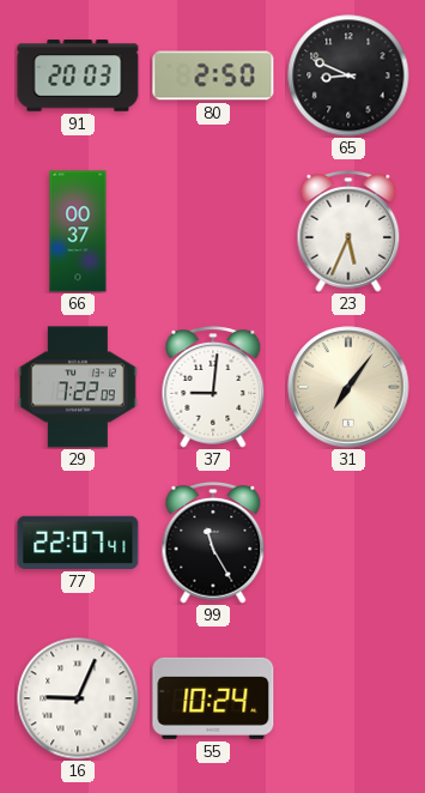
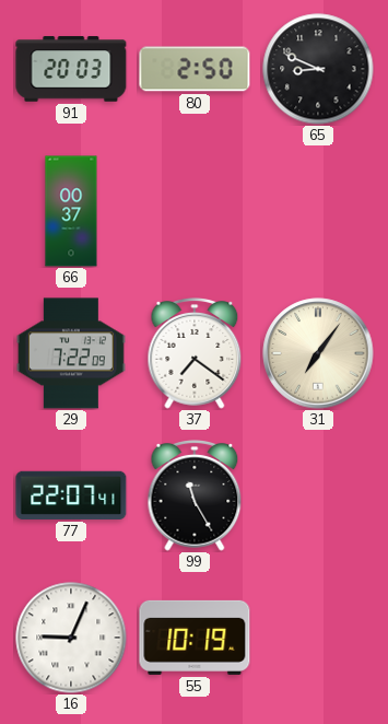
23: 5:34 -> none
37: 9:01 -> 7:21
55: 10:24 -> 10:19
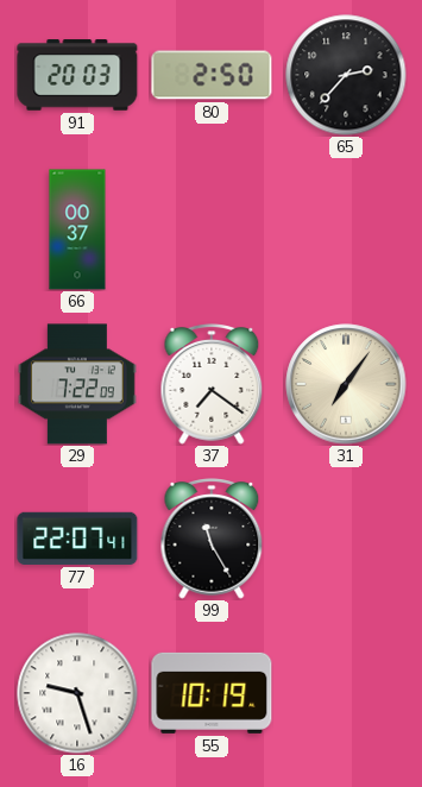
65: 8:49 -> 2:37
16: 9:04 -> 9:27
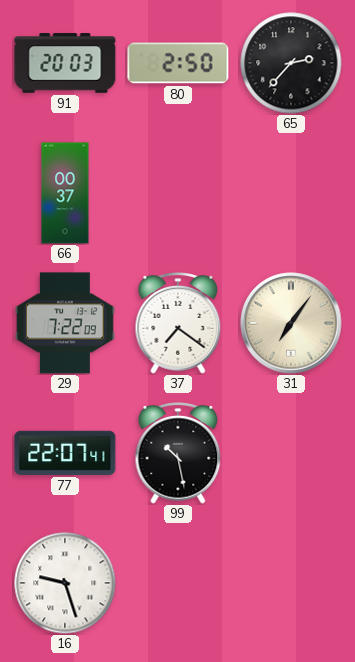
99: 11:25 -> 10:28
55: 10:19 -> none
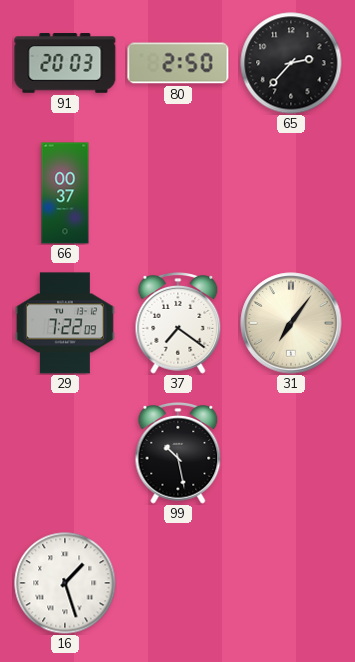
77: 22:07 -> none
16: 9:27 -> 1:27
